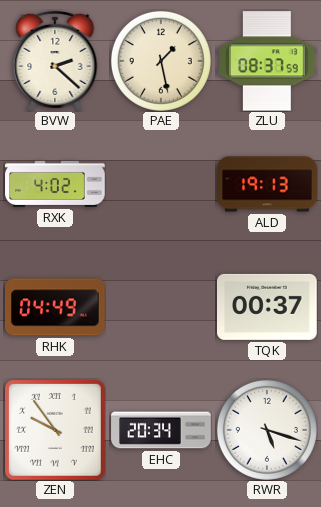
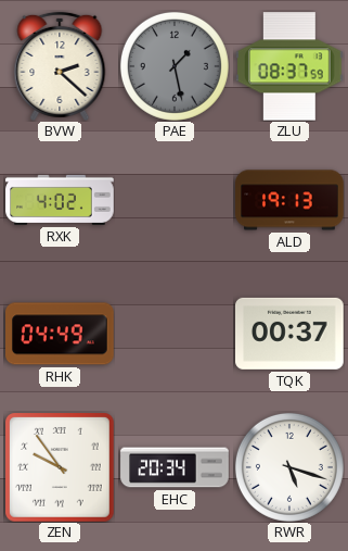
PAE dial: cream -> grey
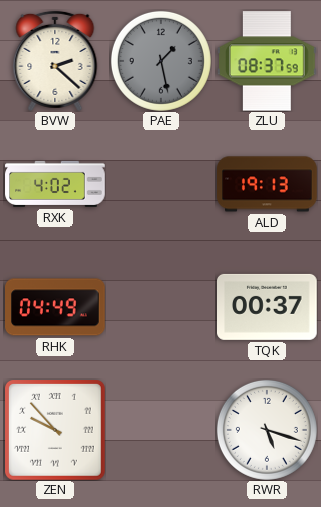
ZEN: 9:54 -> 9:53
EHC: 20:34 -> none
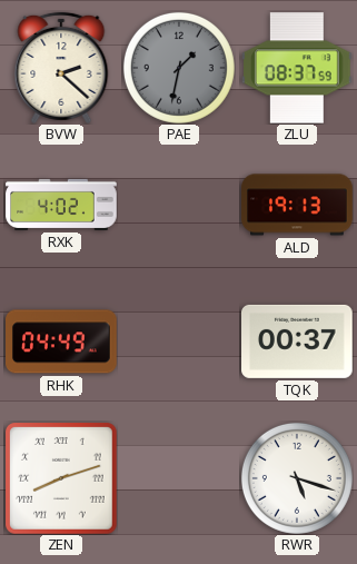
PAE: 1:28 -> 1:32
ZEN: 9:53 -> 8:12
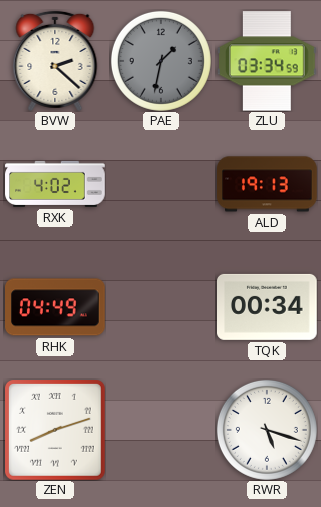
ZLU: 08:37 -> 03:34
TQK: 00:37 -> 00:34
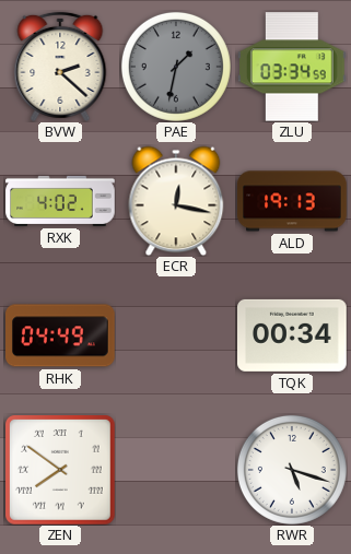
ECR: none -> 12:17
ZEN: 8:12 -> 7:51
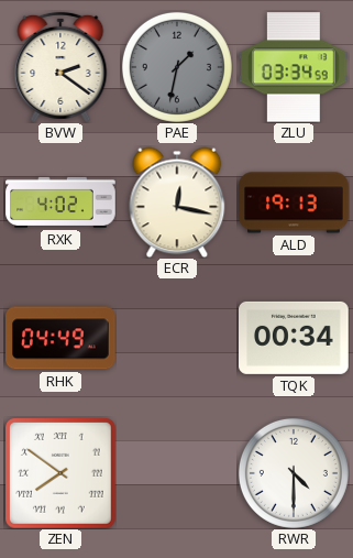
BVW: 2:22 -> 2:21
RWR: 5:18 -> 4:30
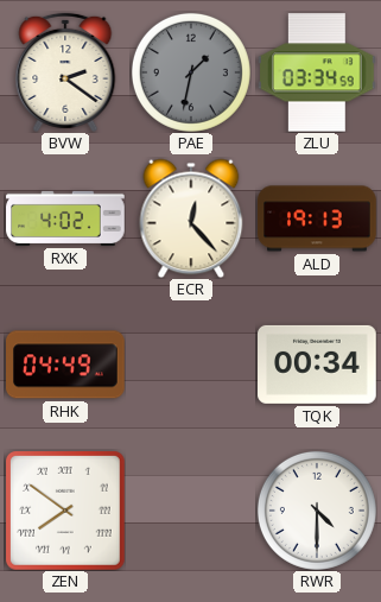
ECR: 12:17 -> 12:23
